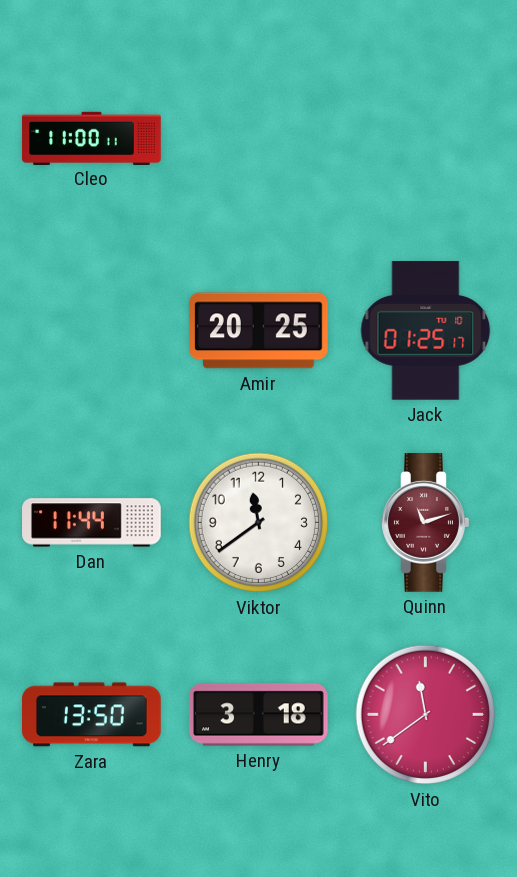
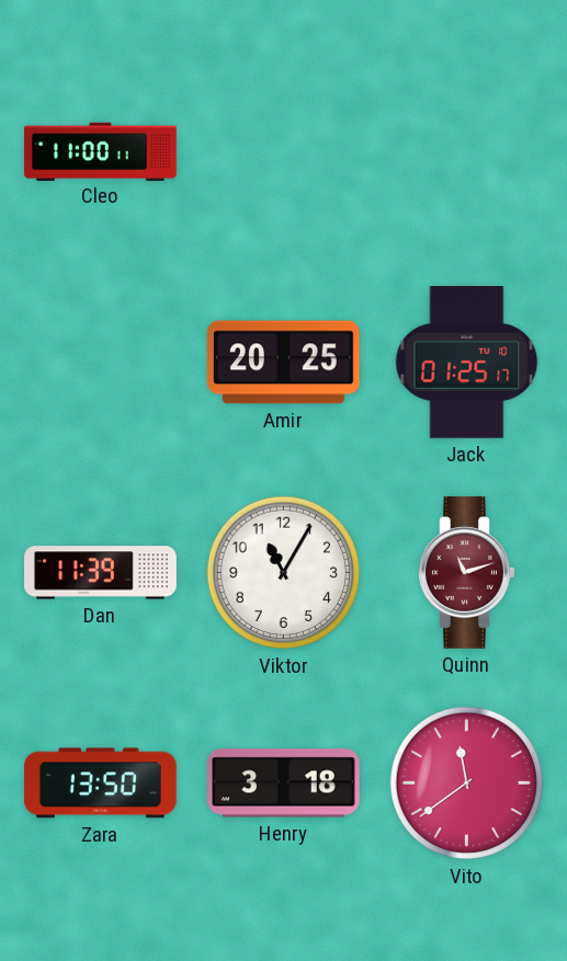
Dan: 11:44 -> 11:39
Viktor: 11:39 -> 11:05
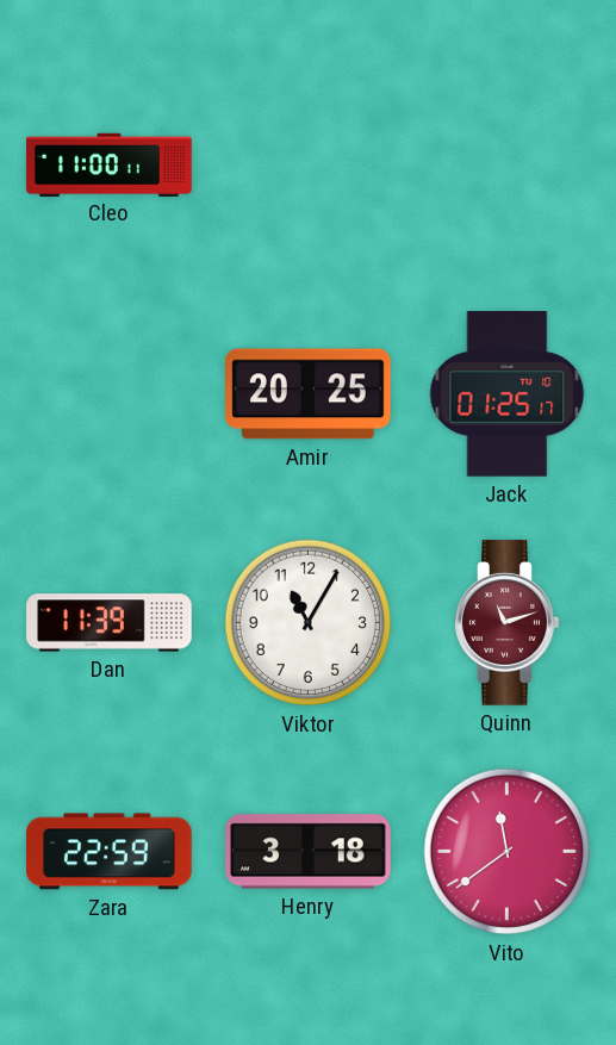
Zara: 13:50 -> 22:59
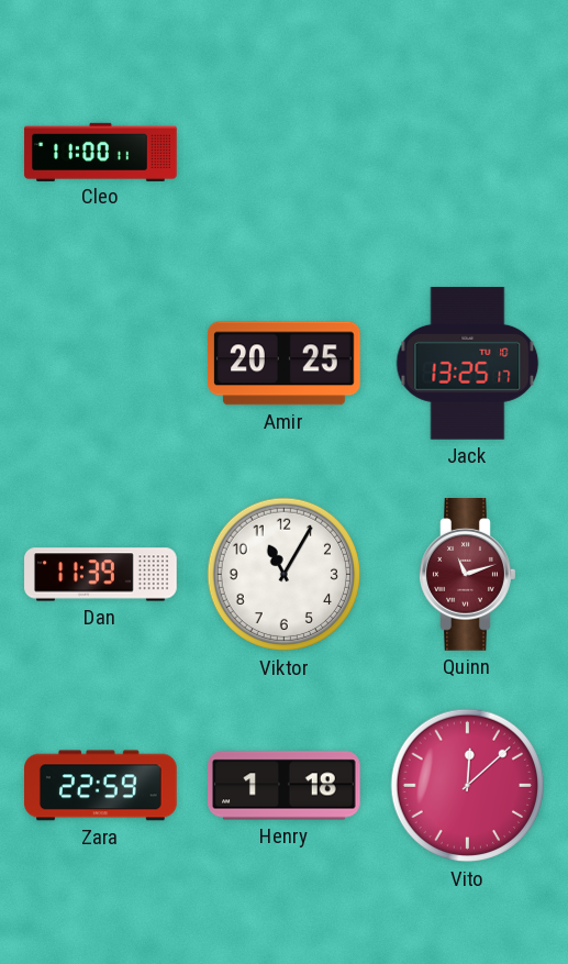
Jack: 01:25 -> 13:25
Henry: 3:18 -> 1:18
Vito: 11:39 -> 12:08
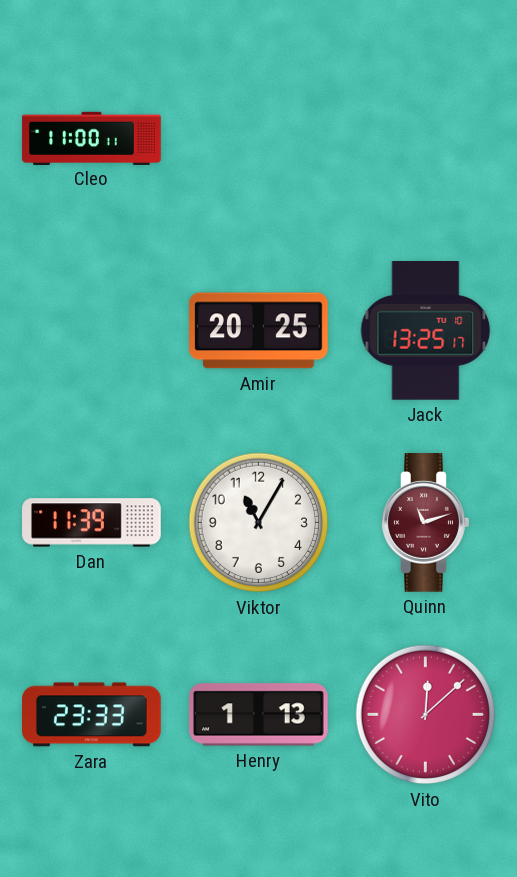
Zara: 22:59 -> 23:33
Henry: 1:18 -> 1:13
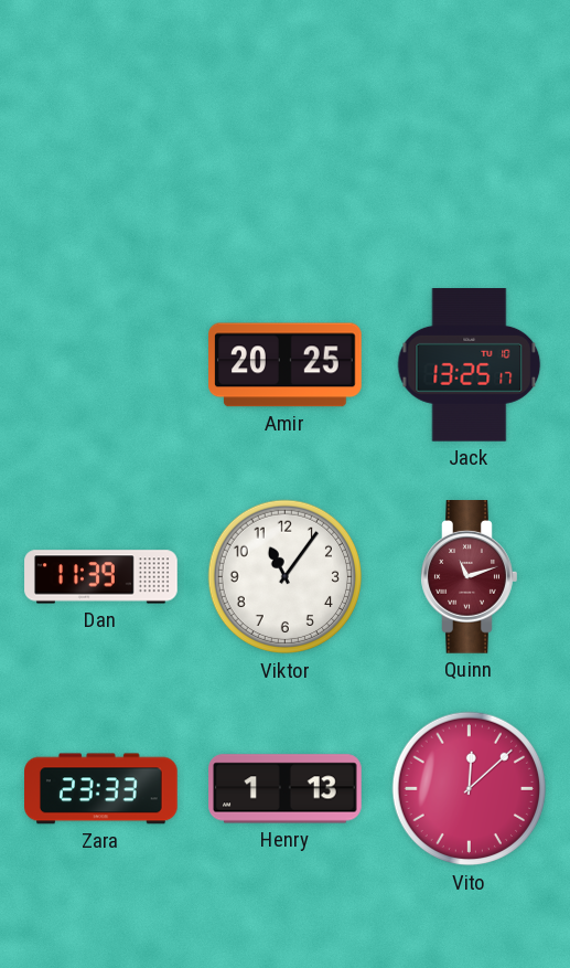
Cleo: 11:00 -> none
Viktor: 11:05 -> 11:06
